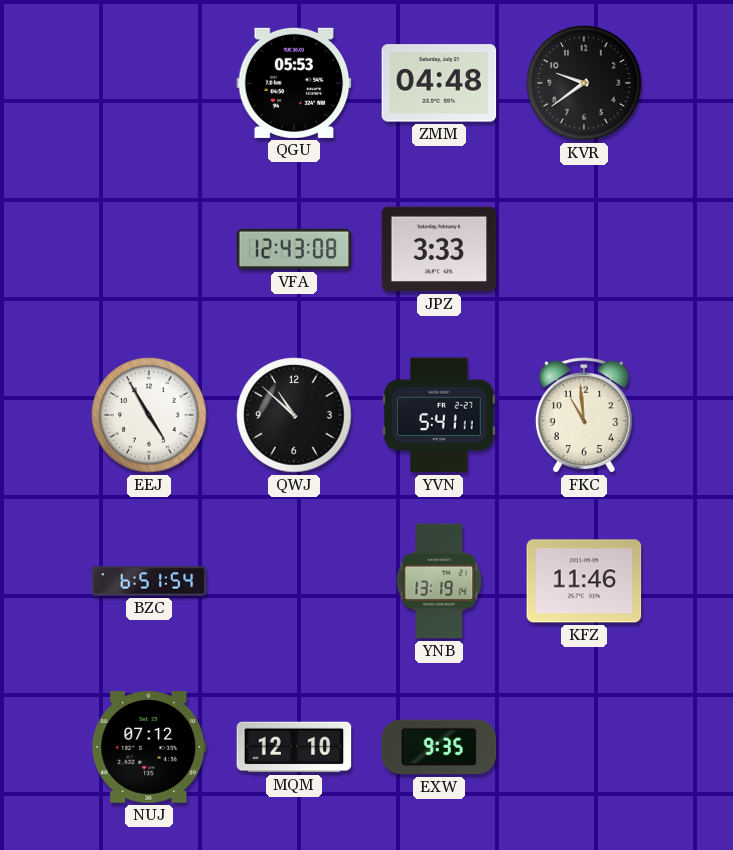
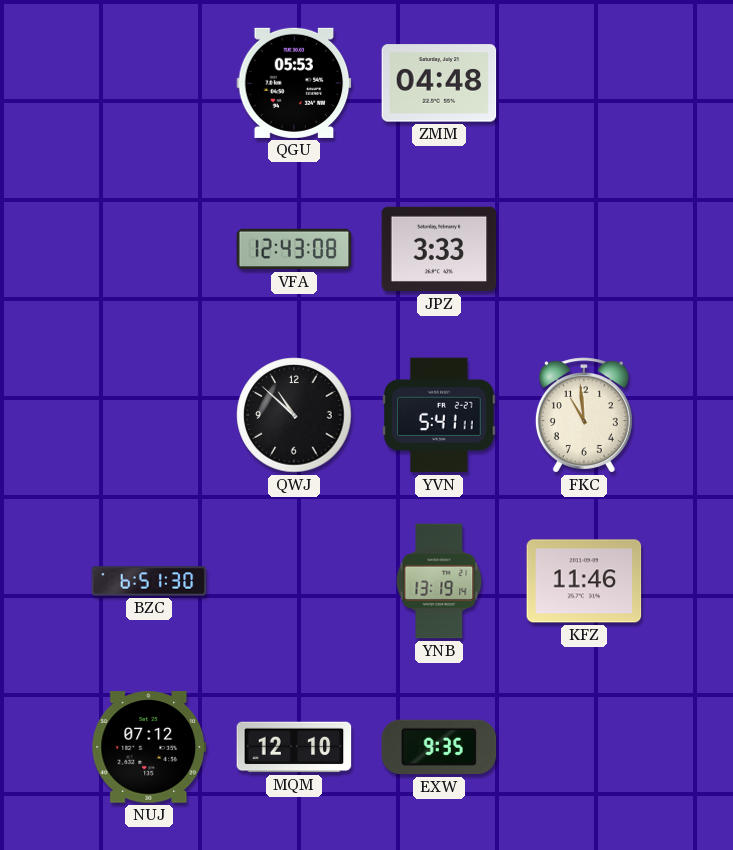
KVR: 9:39 -> none
EEJ: 4:55 -> none
BZC: 6:51:54 -> 6:51:30
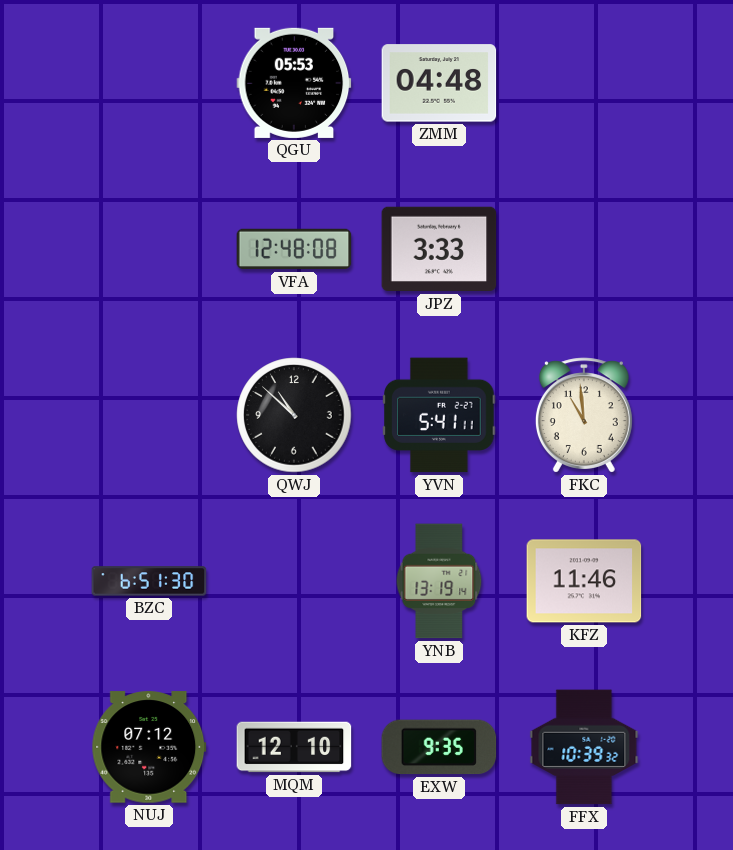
VFA: 12:43 -> 12:48
FFX: none -> 10:39
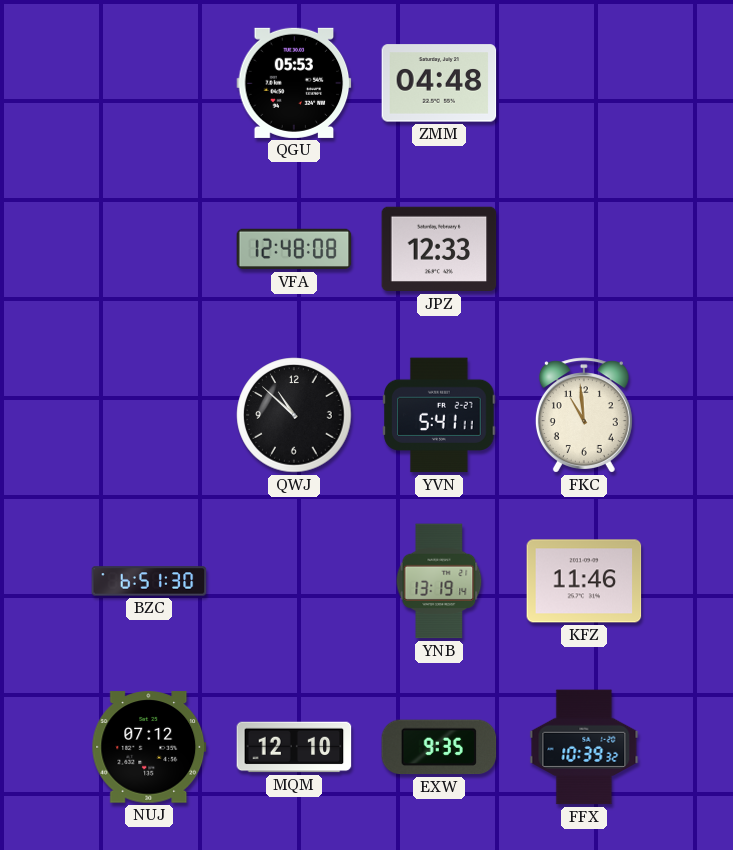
JPZ: 3:33 -> 12:33
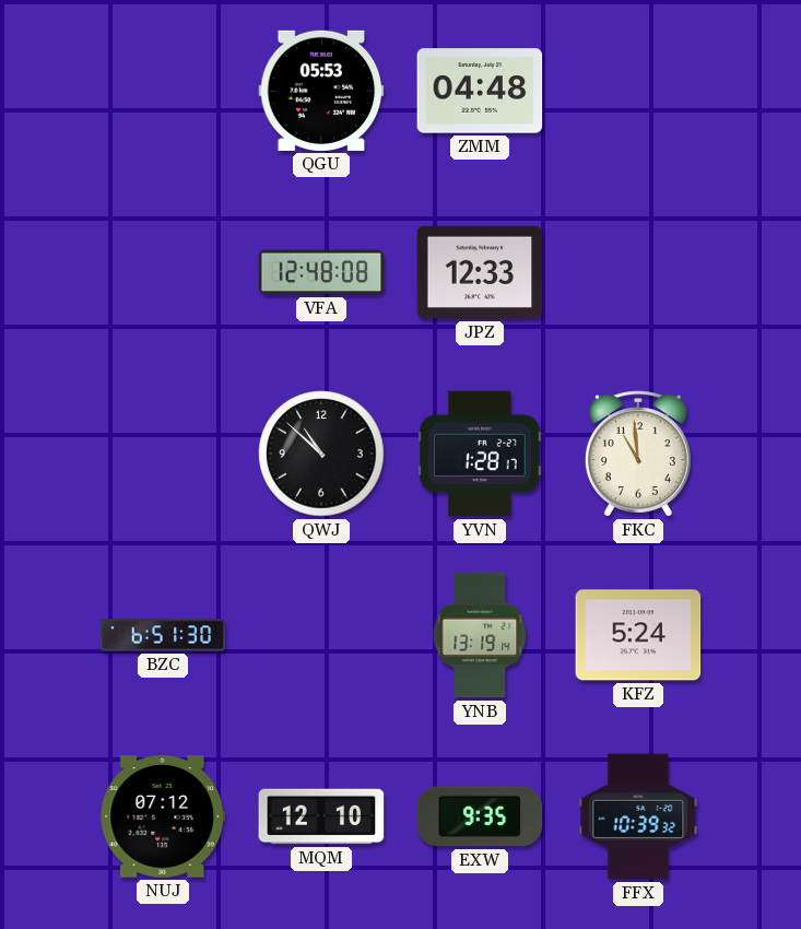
YVN: 5:41 -> 1:28
KFZ: 11:46 -> 5:24
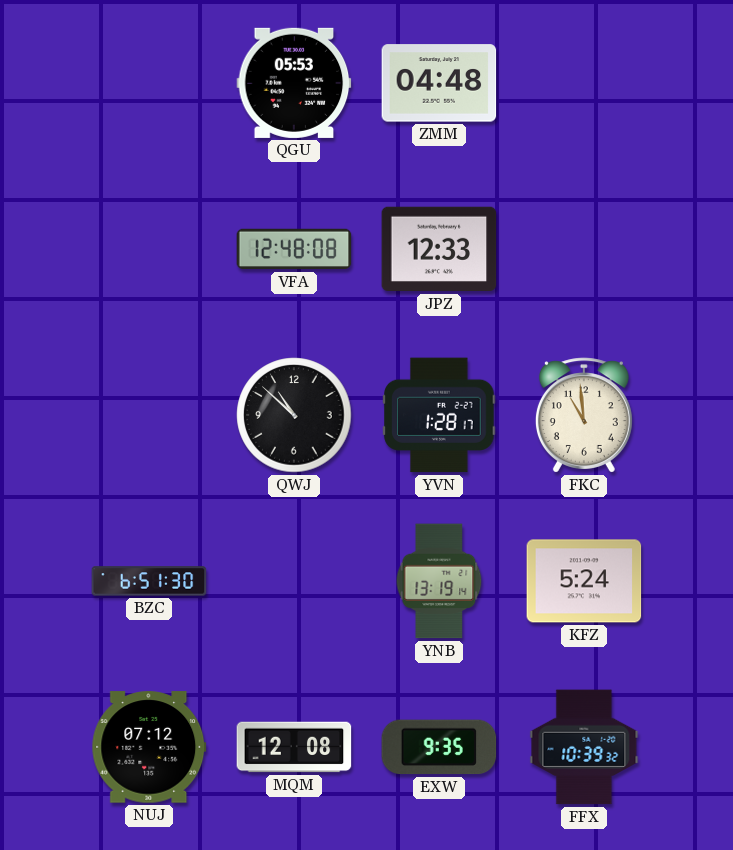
MQM: 12:10 -> 12:08
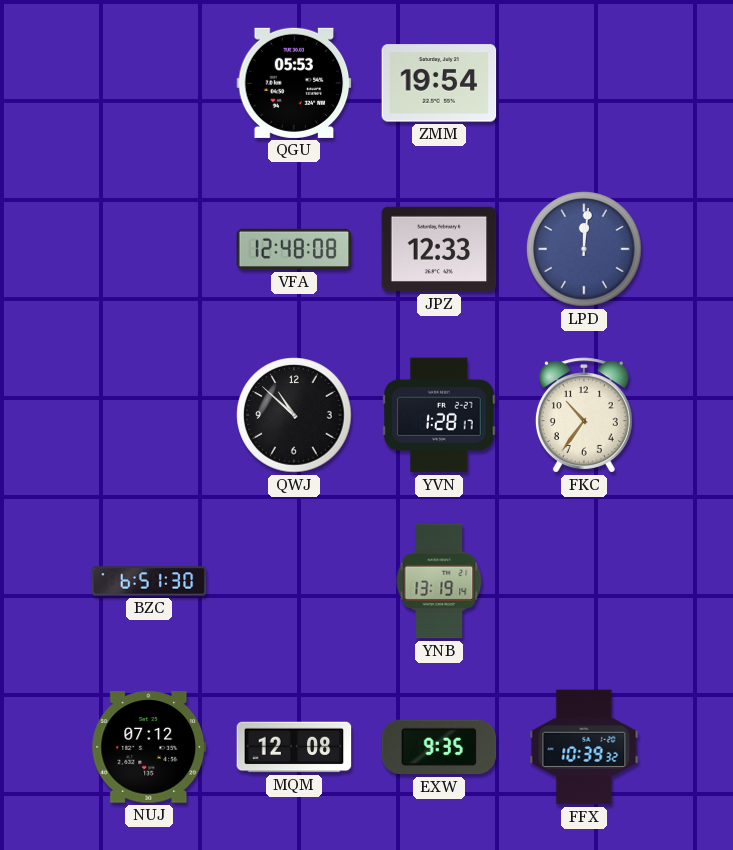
ZMM: 04:48 -> 19:54
LPD: none -> 12:01
FKC: 10:59 -> 10:36
KFZ: 5:24 -> none
